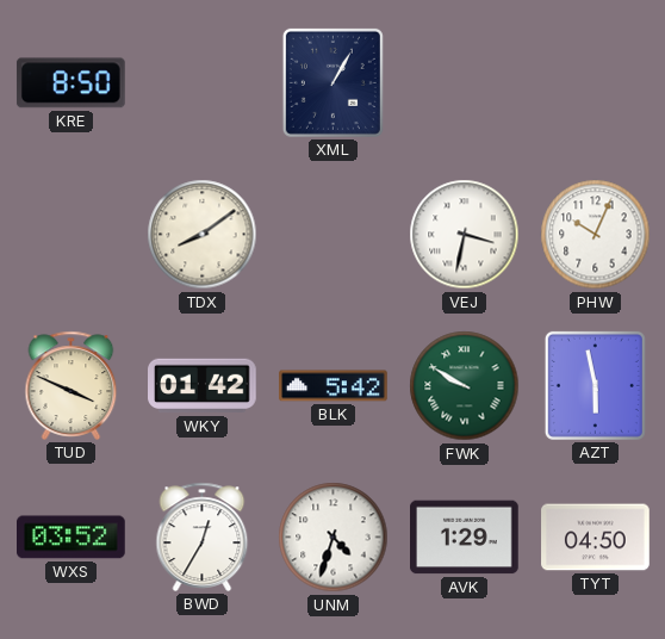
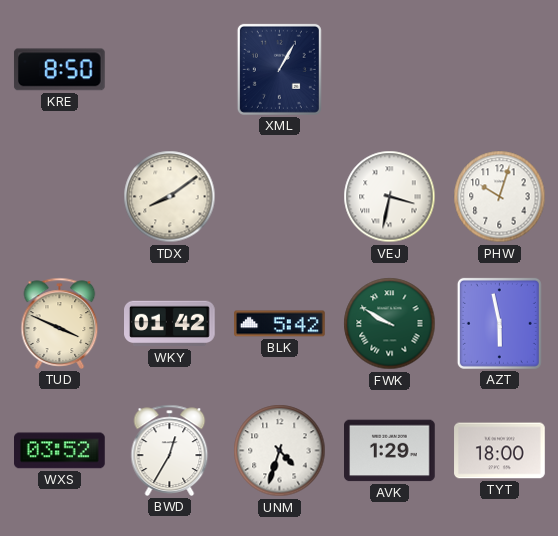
PHW: 10:04 -> 10:03
TYT: 04:50 -> 18:00
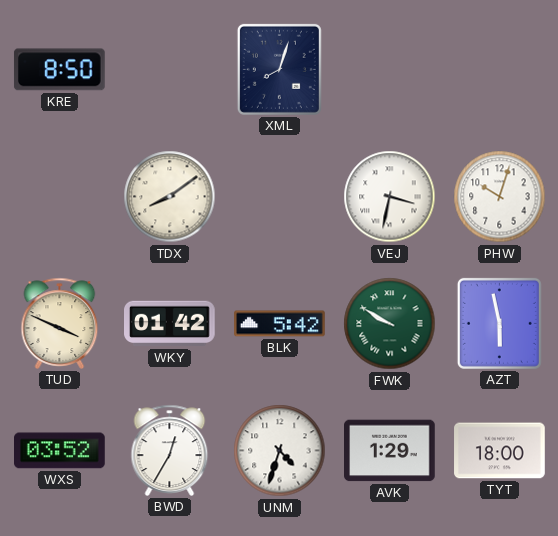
XML: 1:05 -> 8:03
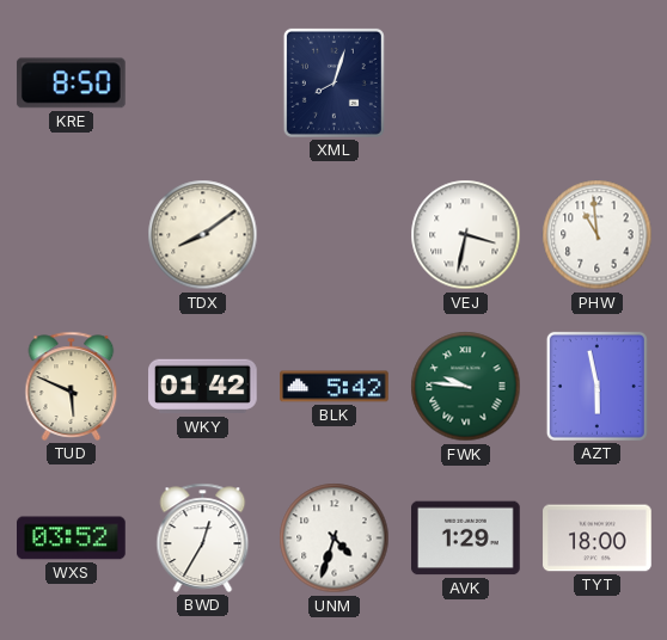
PHW: 10:03 -> 10:59
TUD: 3:49 -> 5:49
FWK: 9:50 -> 9:46
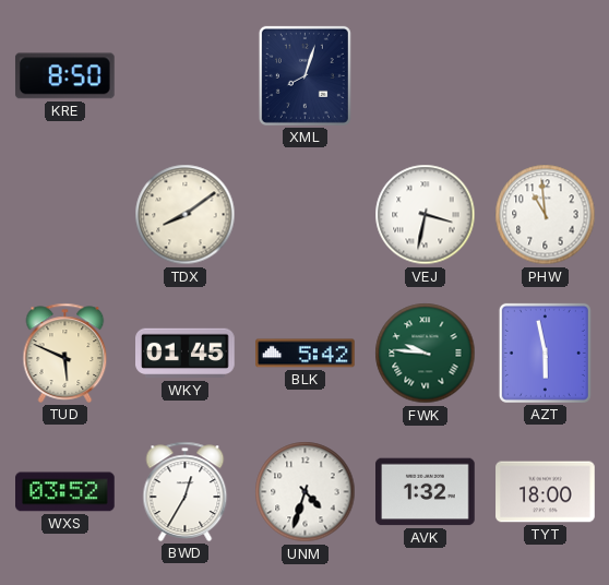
WKY: 01:42 -> 01:45
AVK: 1:29 -> 1:32
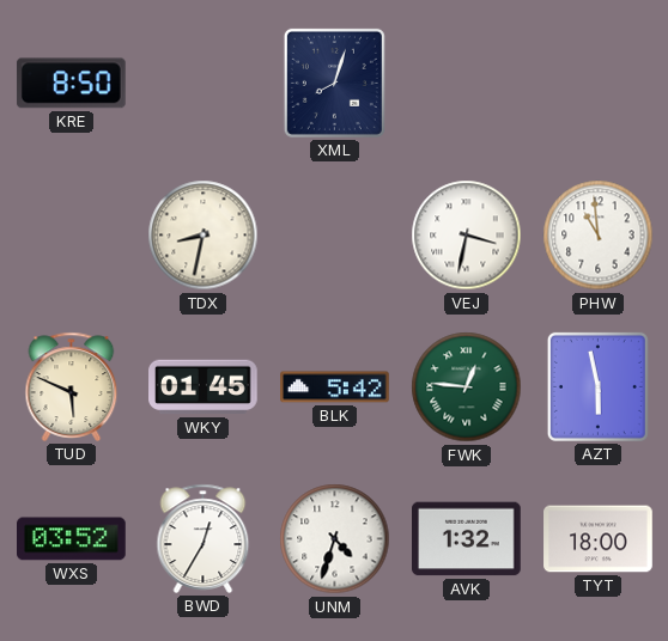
TDX: 8:09 -> 8:32
FWK: 9:46 -> 12:46
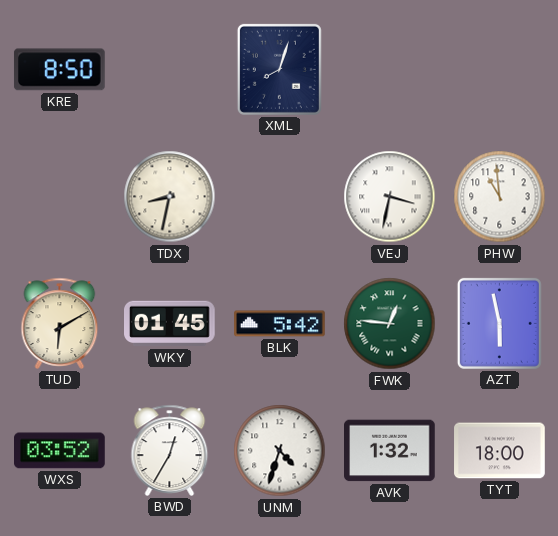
TUD: 5:49 -> 6:10
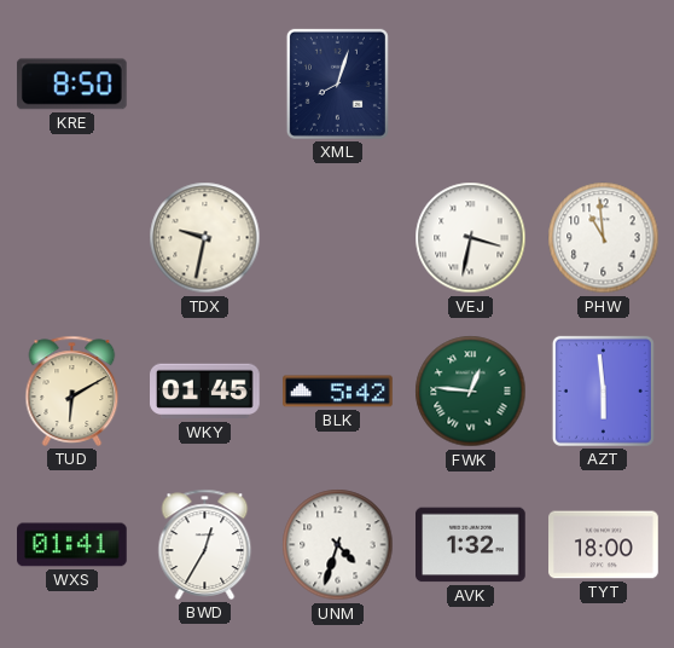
TDX: 8:32 -> 9:32
AZT: 5:58 -> 5:59
WXS: 03:52 -> 01:41
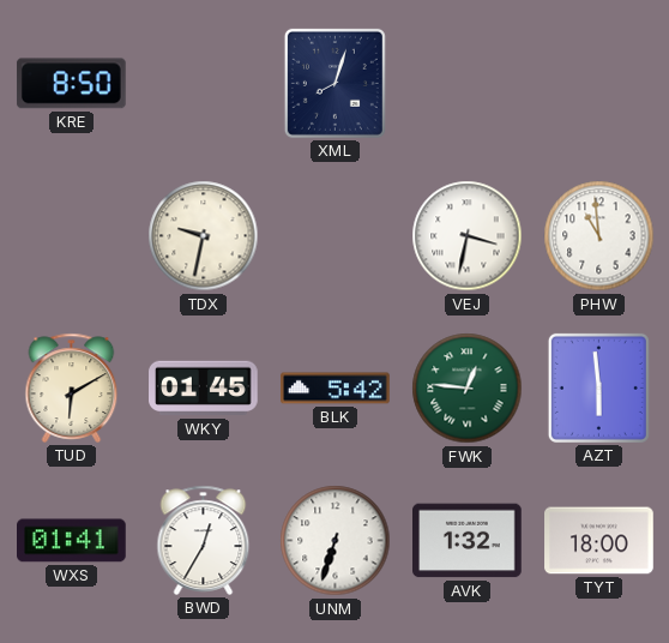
UNM: 4:33 -> 6:33
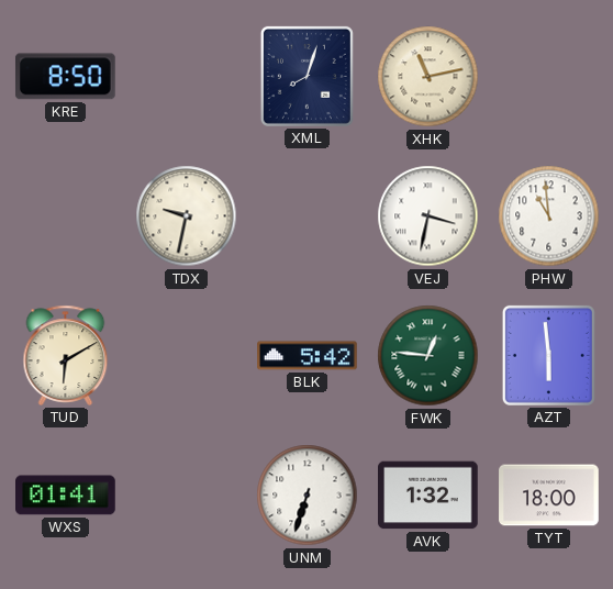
XHK: none -> 11:13
WKY: 01:45 -> none
BWD: 12:35 -> none
